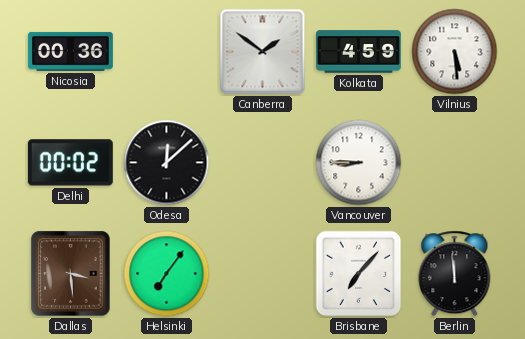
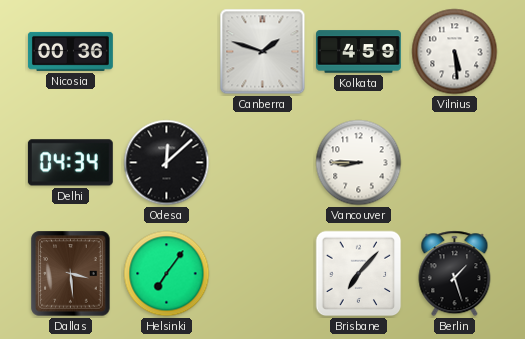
Canberra: 1:51 -> 1:48
Delhi: 00:02 -> 04:34
Berlin: 11:59 -> 1:27
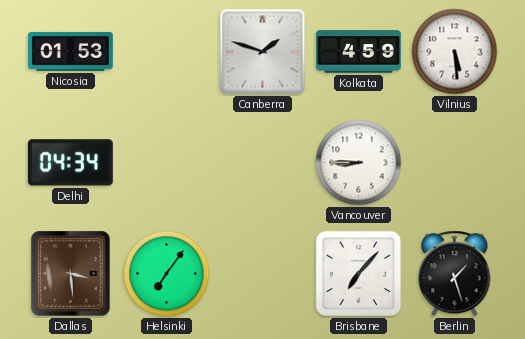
Nicosia: 00:36 -> 01:53
Odesa: 12:08 -> none
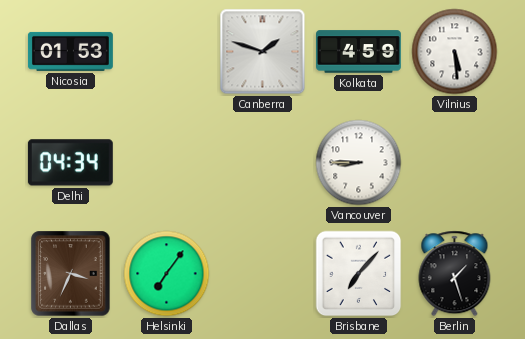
Dallas: 3:29 -> 3:34
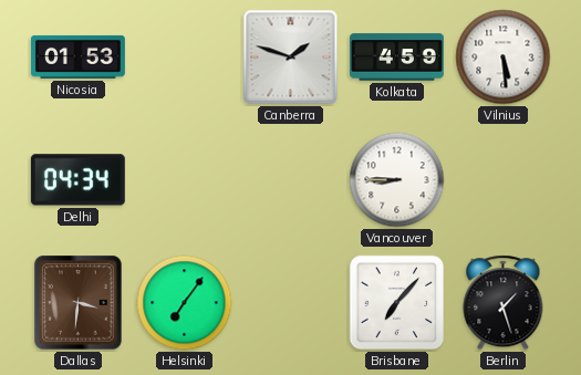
Dallas: 3:34 -> 3:31
